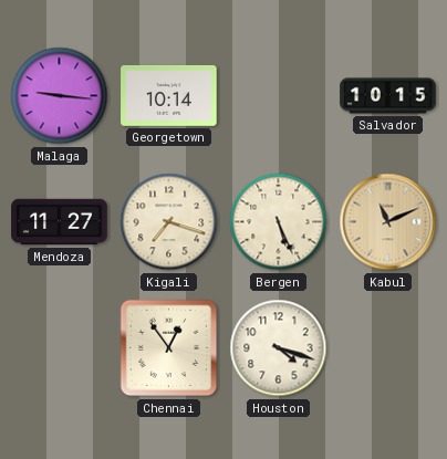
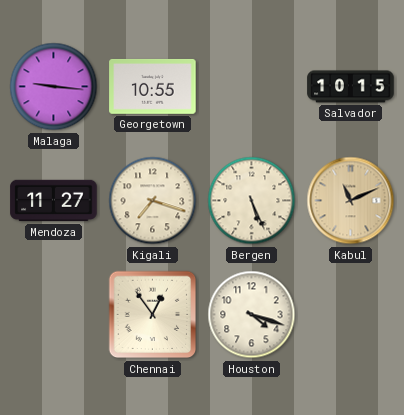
Georgetown: 10:14 -> 10:55
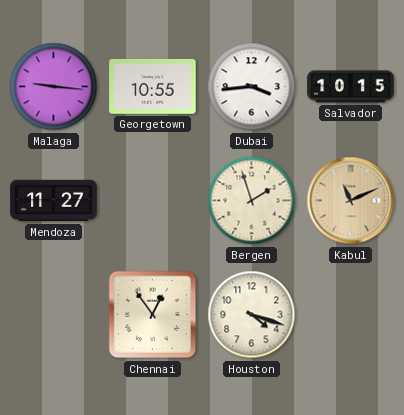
Dubai: none -> 3:44
Kigali: 7:18 -> none
Bergen: 5:26 -> 1:57
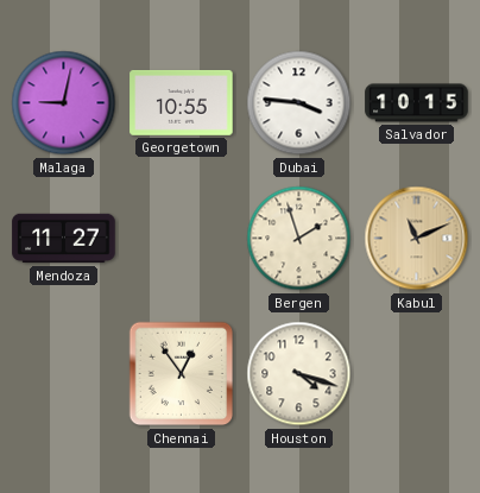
Malaga: 9:16 -> 9:02
Dubai: 3:44 -> 3:46
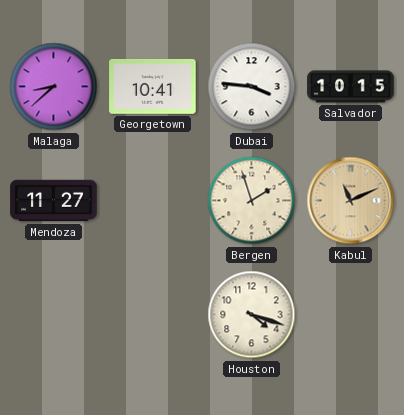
Malaga: 9:02 -> 8:38
Georgetown: 10:55 -> 10:41
Chennai: 12:54 -> none
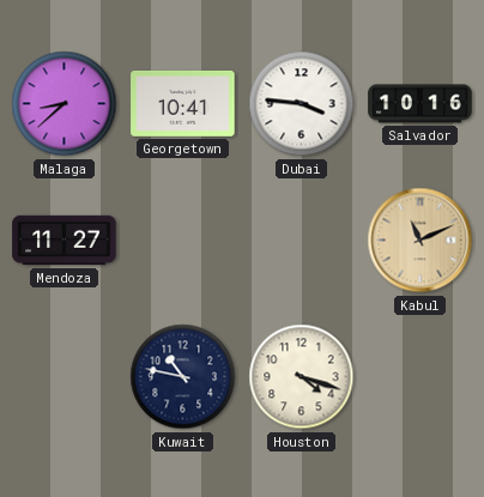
Salvador: 10:15 -> 10:16
Bergen: 1:57 -> none
Kuwait: none -> 10:47
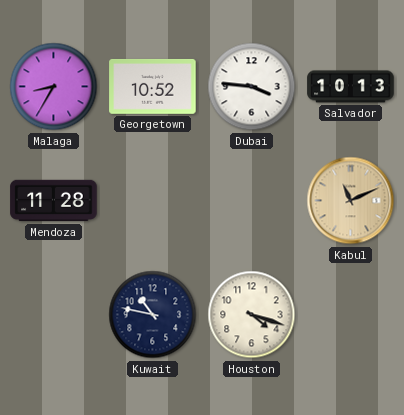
Malaga: 8:38 -> 8:35
Georgetown: 10:41 -> 10:52
Salvador: 10:16 -> 10:13
Mendoza: 11:27 -> 11:28
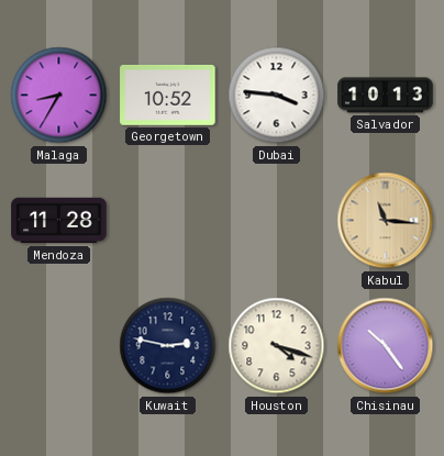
Kabul: 11:11 -> 11:16
Kuwait: 10:47 -> 2:47
Chisinau: none -> 10:24
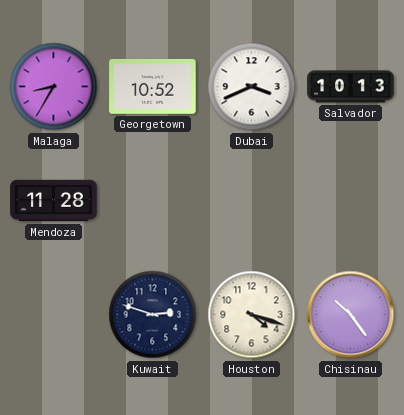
Dubai: 3:46 -> 3:41
Kabul: 11:16 -> none
Kuwait: 2:47 -> 2:48
